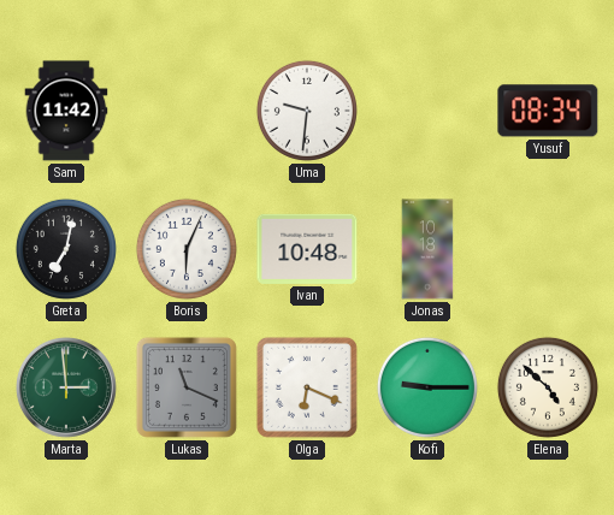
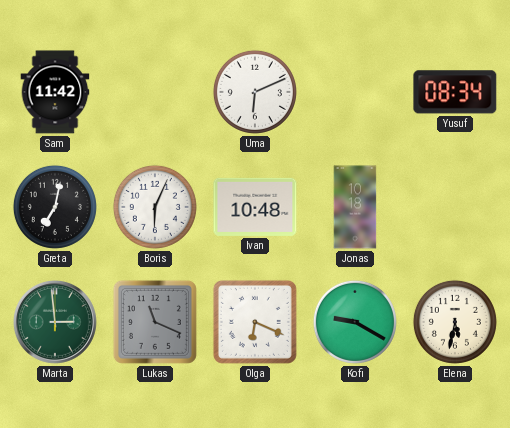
Uma: 9:31 -> 6:11
Kofi: 9:15 -> 9:20
Elena: 4:52 -> 5:32
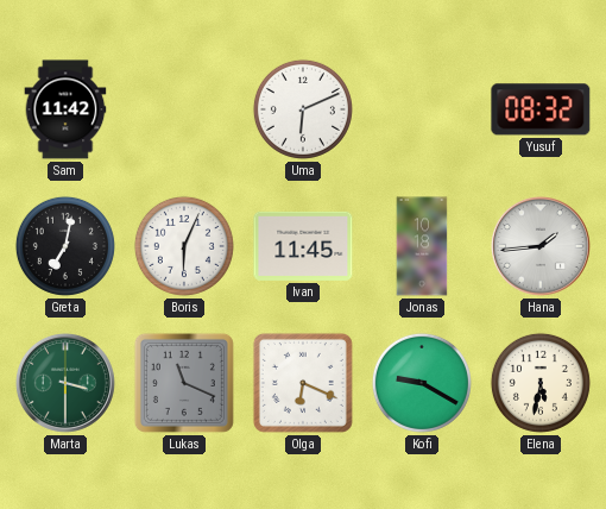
Yusuf: 08:34 -> 08:32
Ivan: 10:48 -> 11:45
Hana: none -> 1:44
Marta: 2:59 -> 3:30
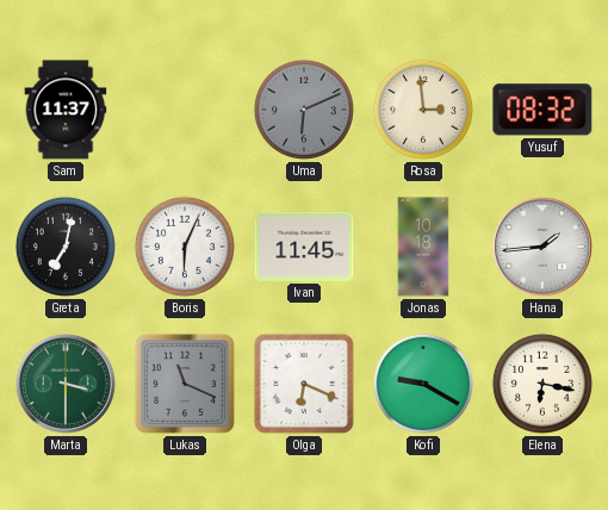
Sam: 11:42 -> 11:37
Uma dial: white -> grey
Rosa: none -> 2:59
Elena: 5:32 -> 6:17
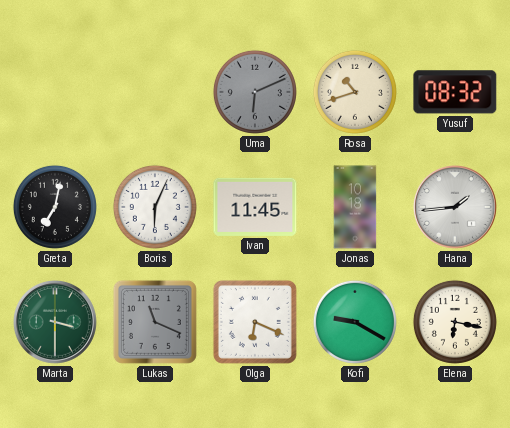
Sam: 11:37 -> none
Rosa: 2:59 -> 10:42
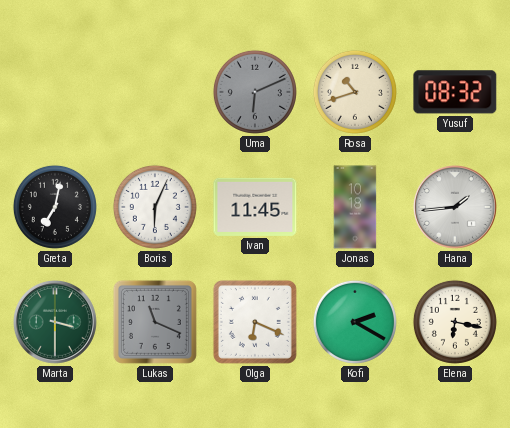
Kofi: 9:20 -> 2:20
